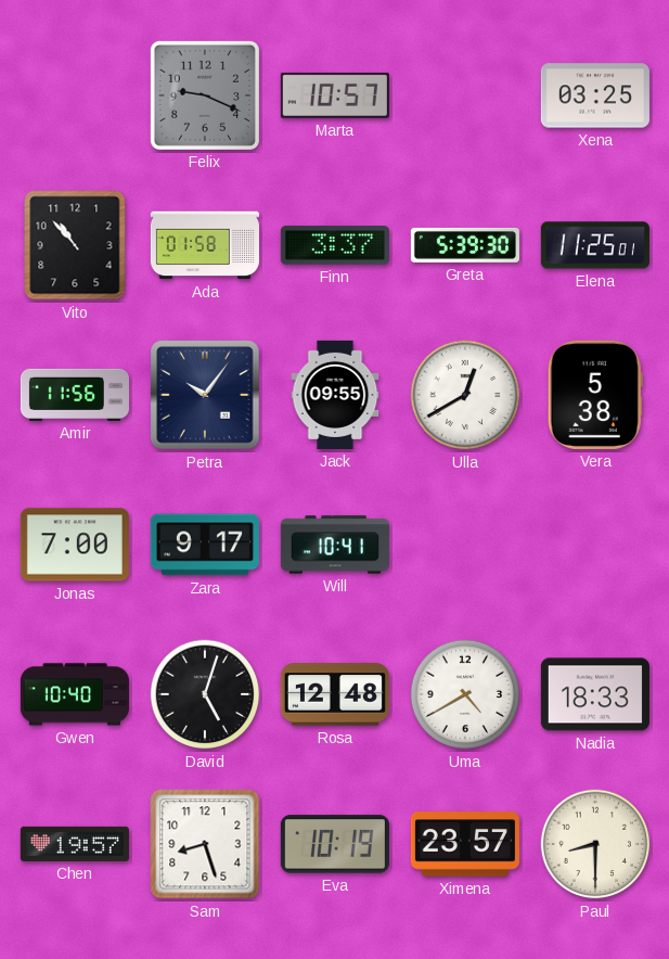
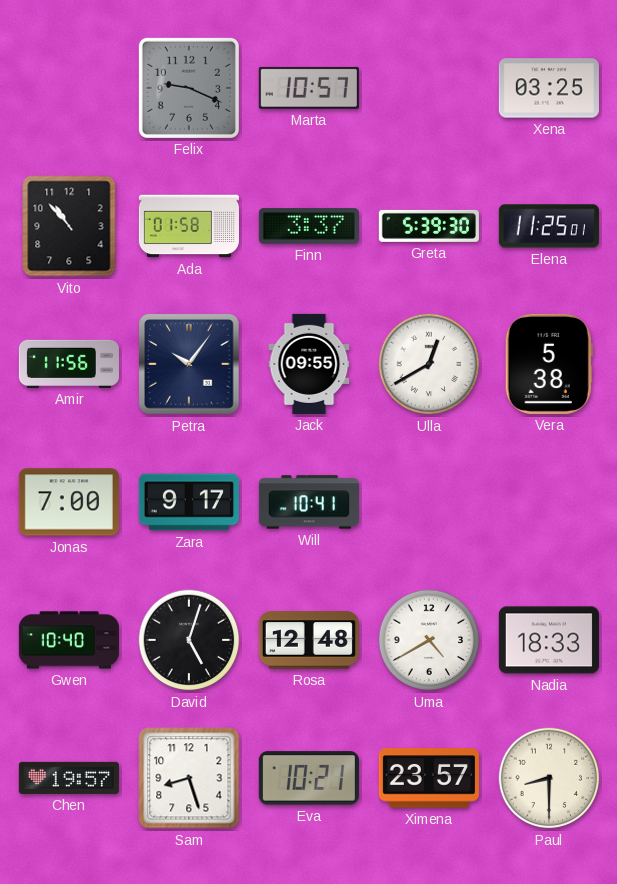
Eva: 10:19 -> 10:21
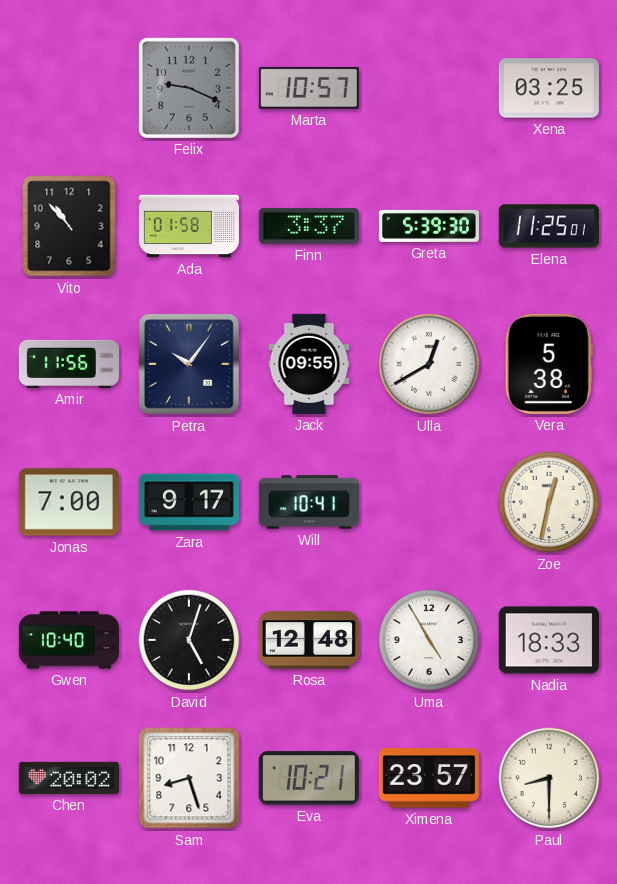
Zoe: none -> 12:32
Uma: 4:40 -> 4:55
Chen: 19:57 -> 20:02
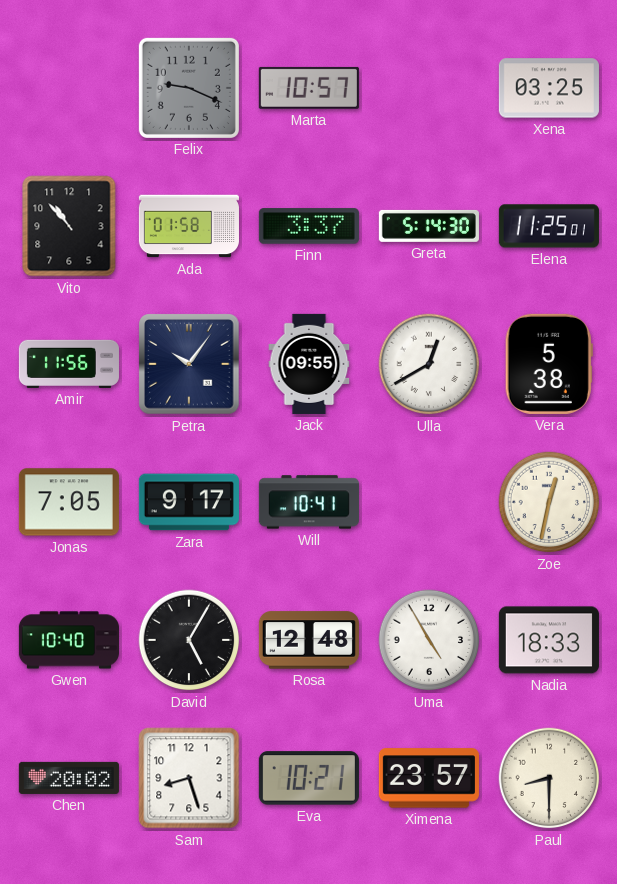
Greta: 5:39 -> 5:14
Jonas: 7:00 -> 7:05
David: 5:03 -> 5:05
